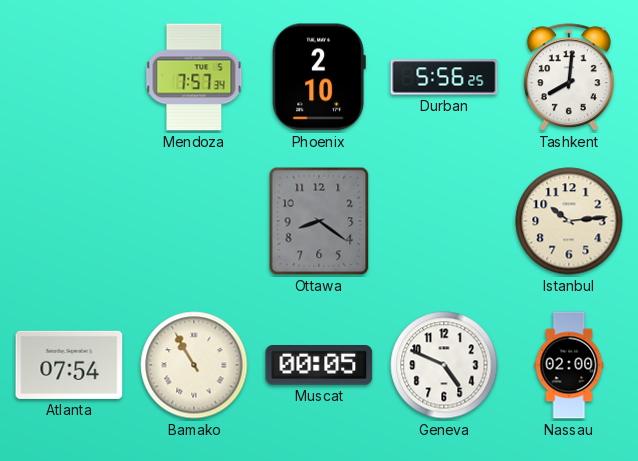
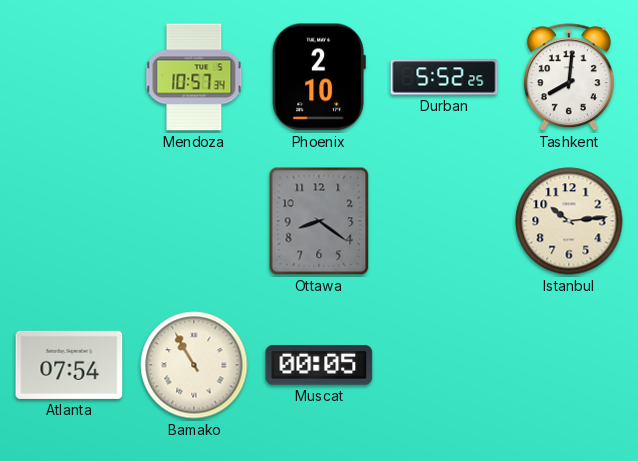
Mendoza: 7:57 -> 10:57
Durban: 5:56 -> 5:52
Geneva: 4:49 -> none
Nassau: 02:00 -> none
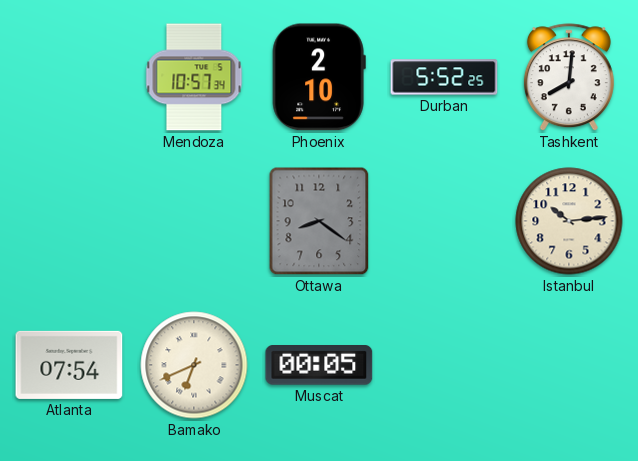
Bamako: 10:55 -> 6:41
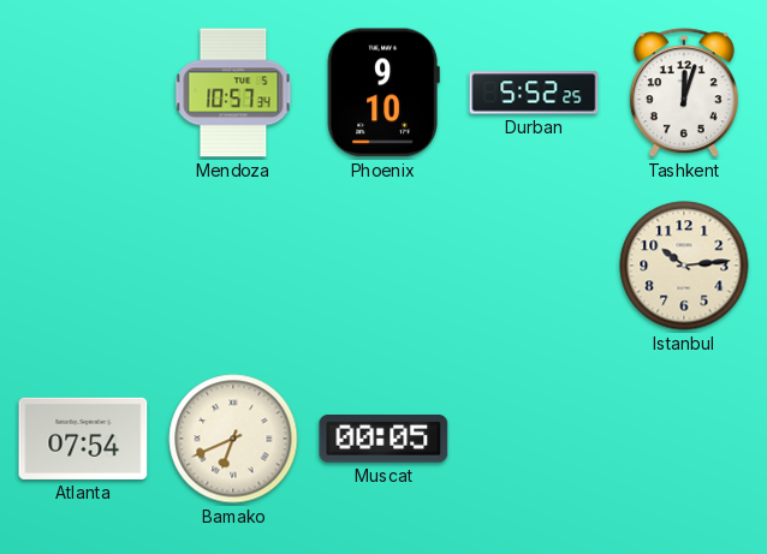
Phoenix: 2:10 -> 9:10
Tashkent: 8:01 -> 12:03
Ottawa: 8:21 -> none
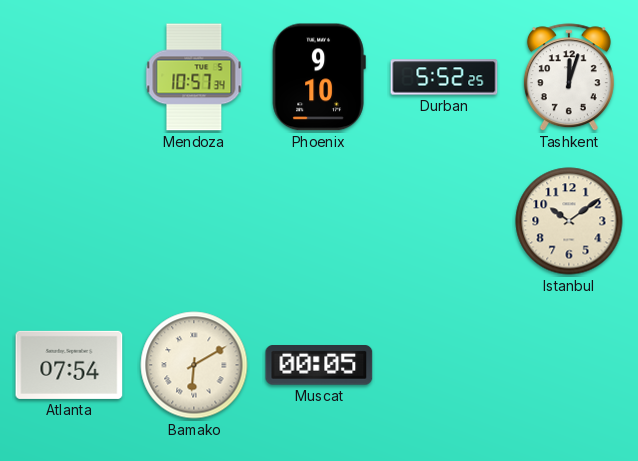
Istanbul: 10:14 -> 10:09
Bamako: 6:41 -> 6:10
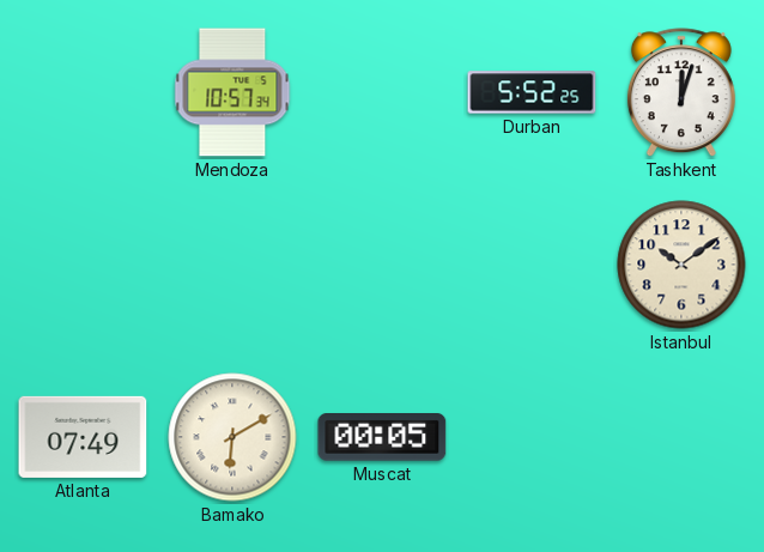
Phoenix: 9:10 -> none
Atlanta: 07:54 -> 07:49
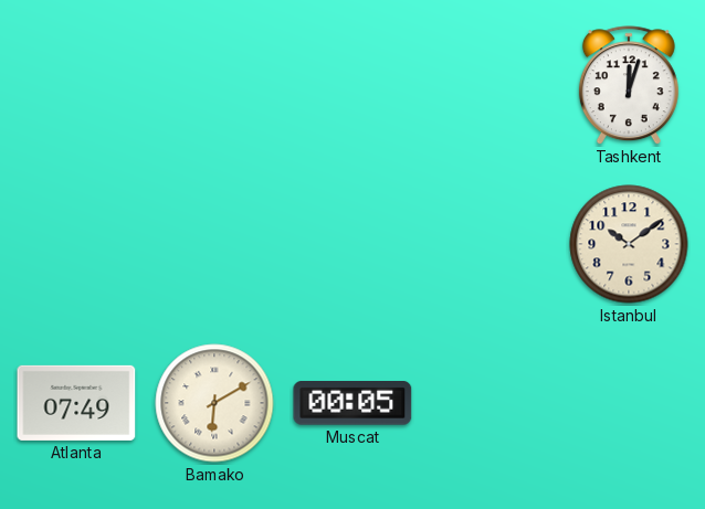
Mendoza: 10:57 -> none
Durban: 5:52 -> none
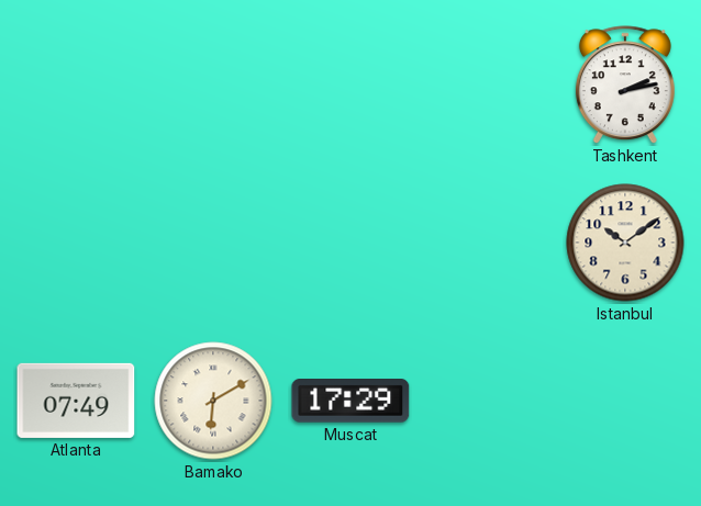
Tashkent: 12:03 -> 2:13
Muscat: 00:05 -> 17:29
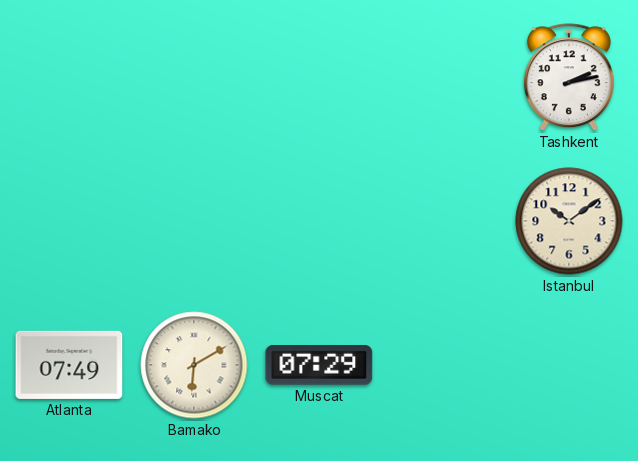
Muscat: 17:29 -> 07:29
